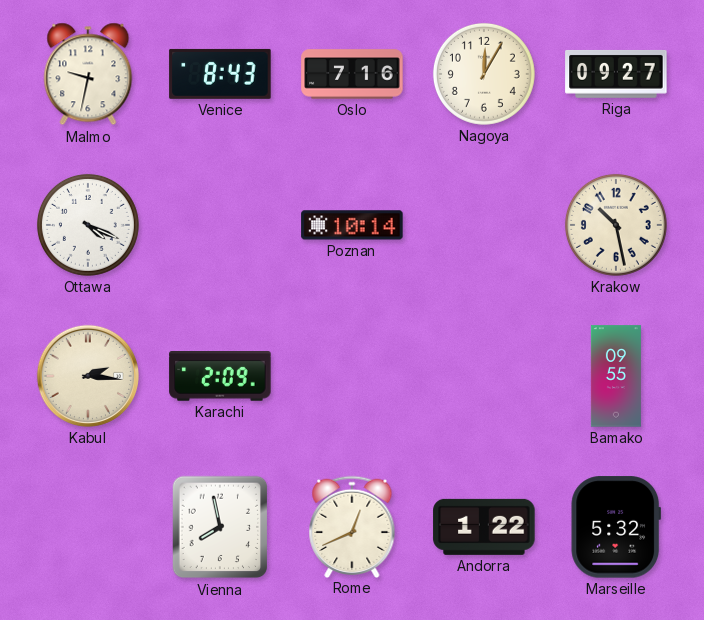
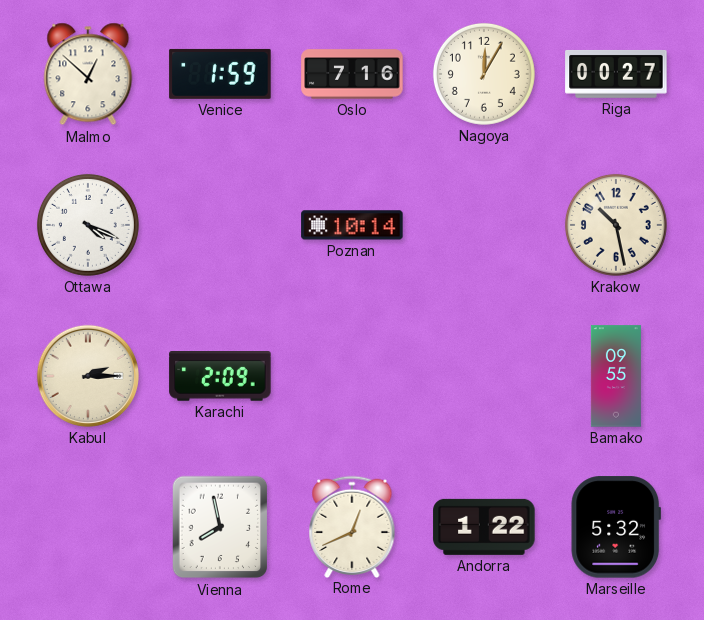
Malmo: 9:32 -> 12:52
Venice: 8:43 -> 1:59
Riga: 09:27 -> 00:27
Kabul: 2:16 -> 2:15
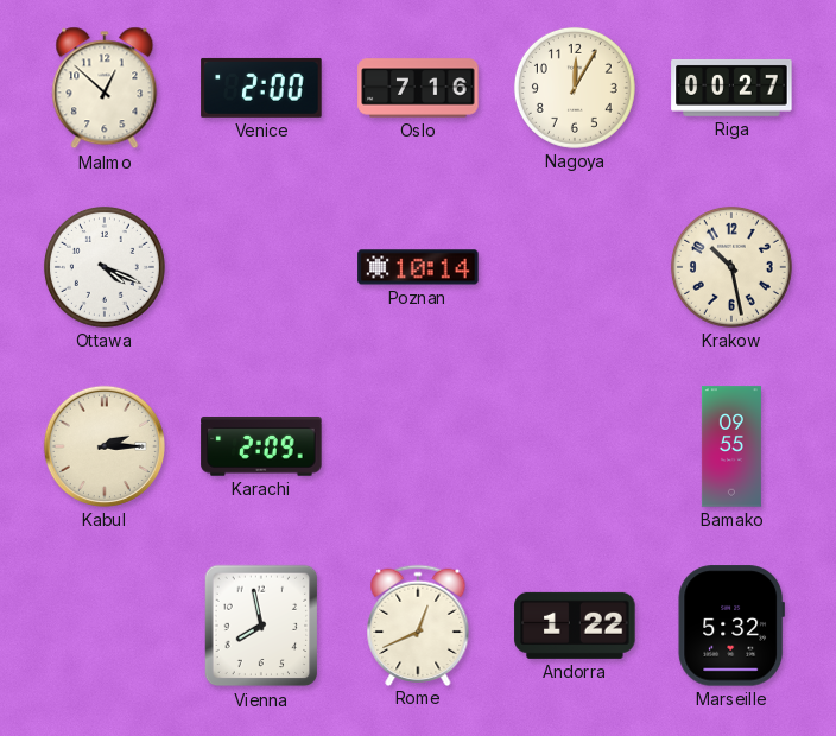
Venice: 1:59 -> 2:00
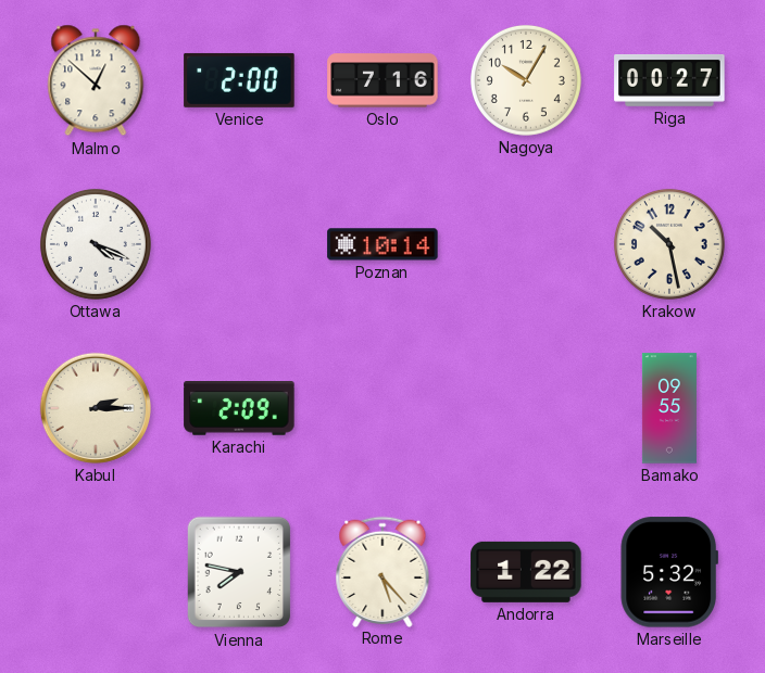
Nagoya: 12:05 -> 10:05
Vienna: 7:58 -> 7:47
Rome: 12:41 -> 5:23
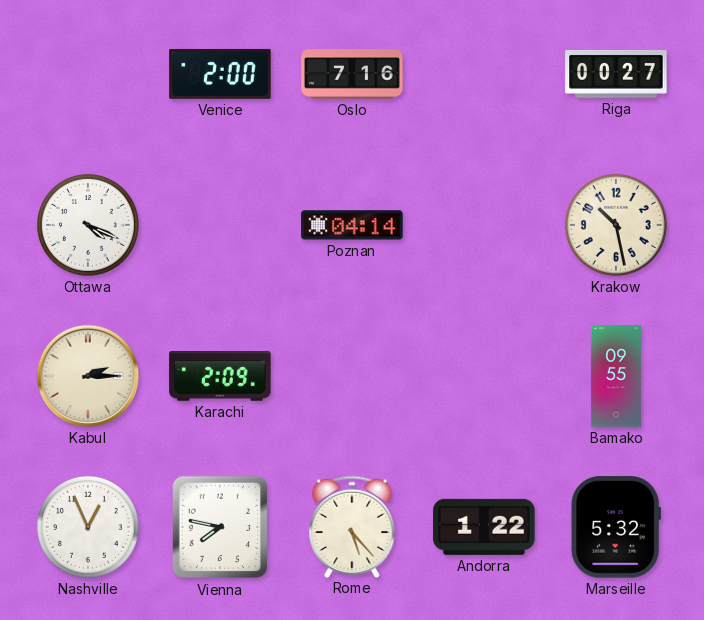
Malmo: 12:52 -> none
Nagoya: 10:05 -> none
Poznan: 10:14 -> 04:14
Nashville: none -> 12:56
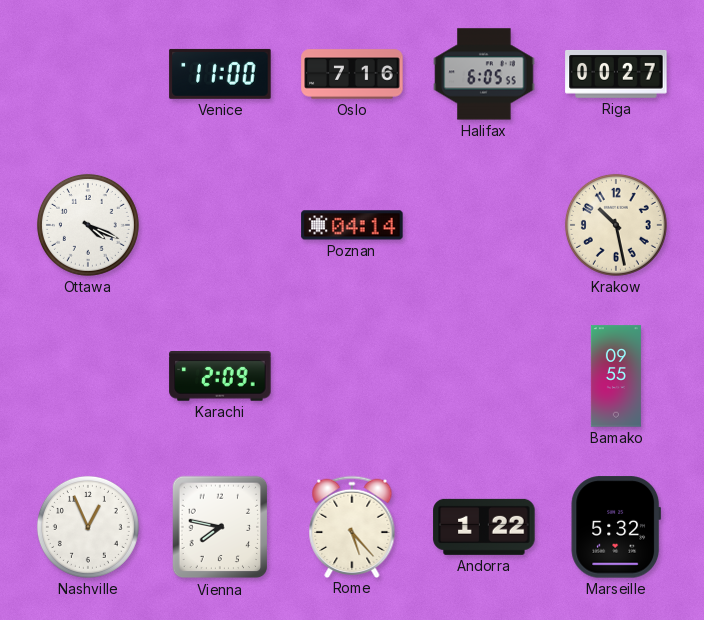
Venice: 2:00 -> 11:00
Halifax: none -> 6:05
Kabul: 2:15 -> none
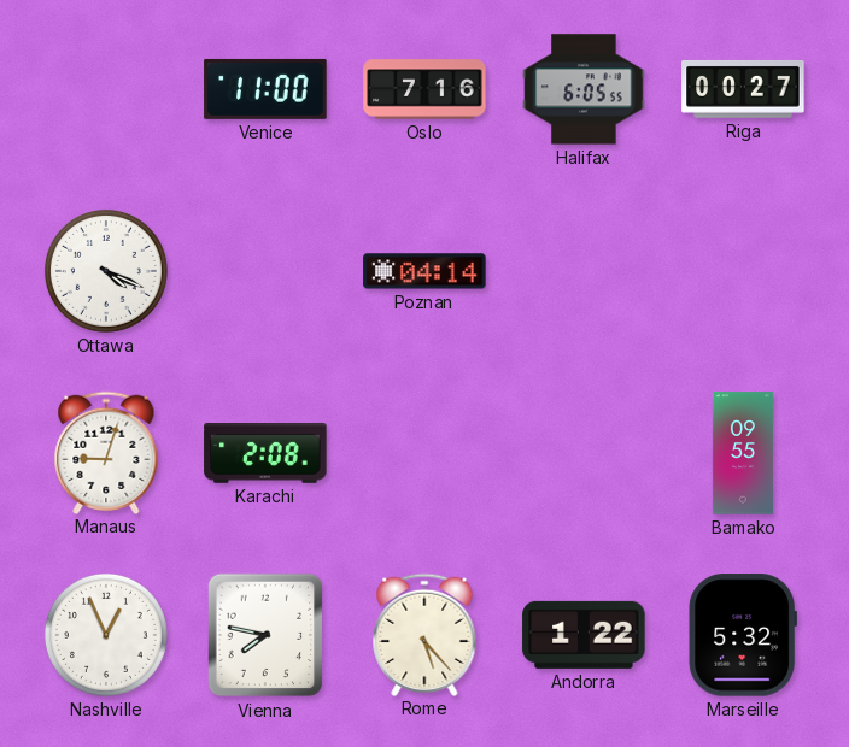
Krakow: 10:28 -> none
Manaus: none -> 9:03
Karachi: 2:09 -> 2:08
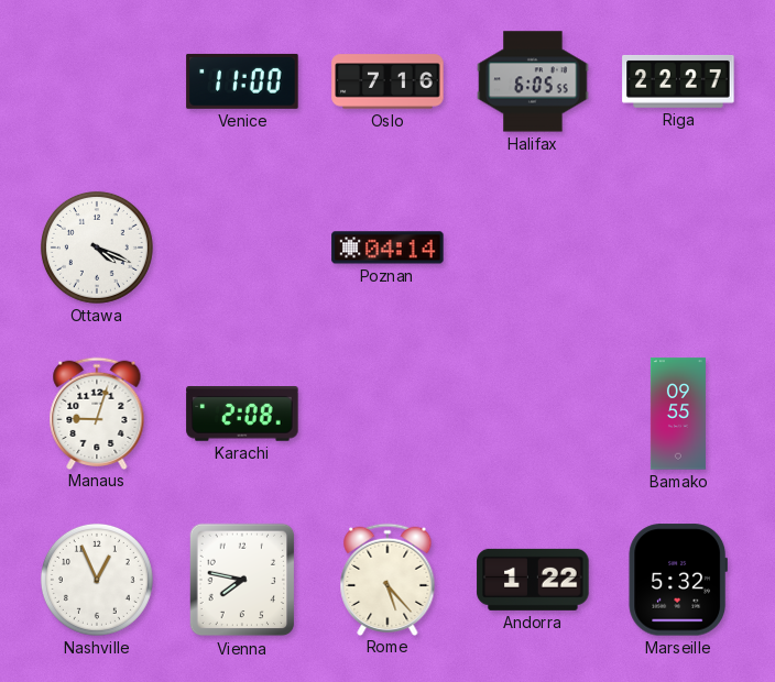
Riga: 00:27 -> 22:27
